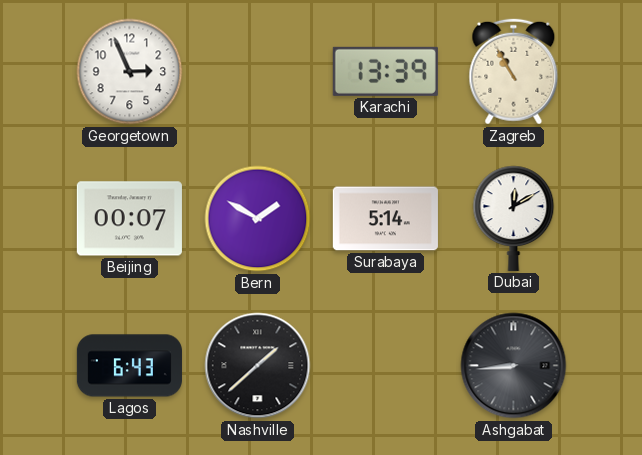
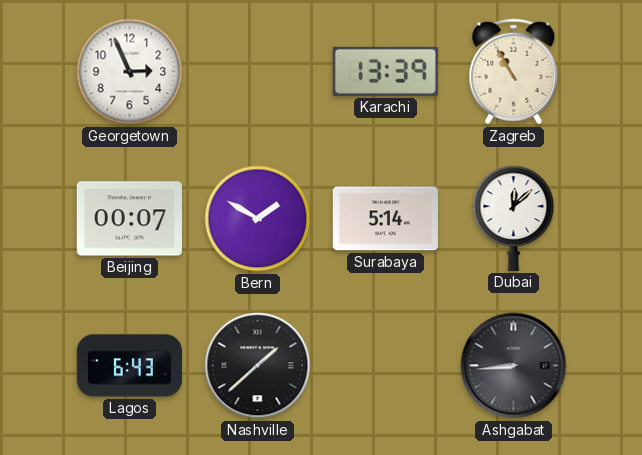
Dubai: 12:10 -> 12:08
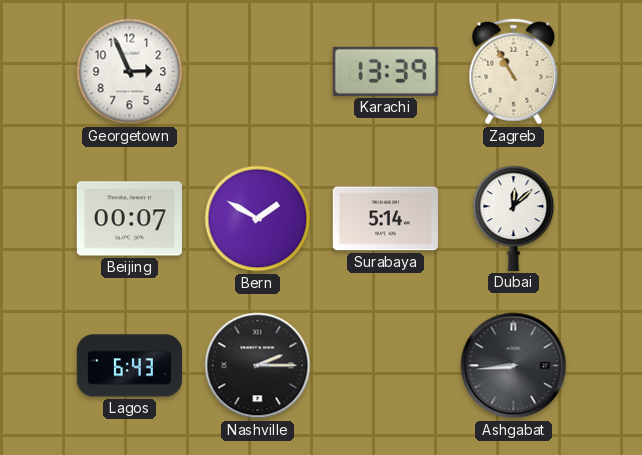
Nashville: 1:38 -> 2:15
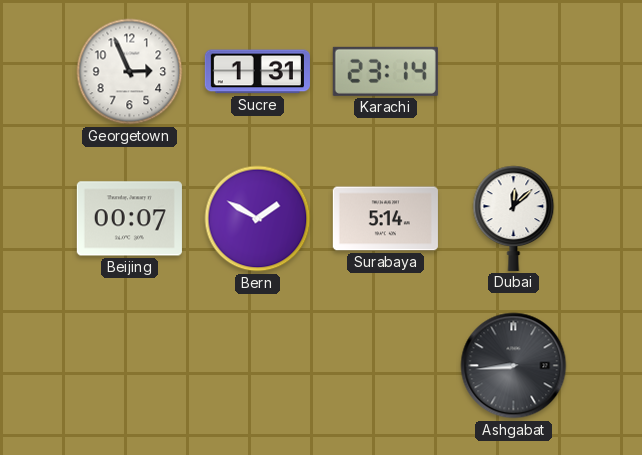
Sucre: none -> 1:31
Karachi: 13:39 -> 23:14
Zagreb: 10:55 -> none
Lagos: 6:43 -> none
Nashville: 2:15 -> none
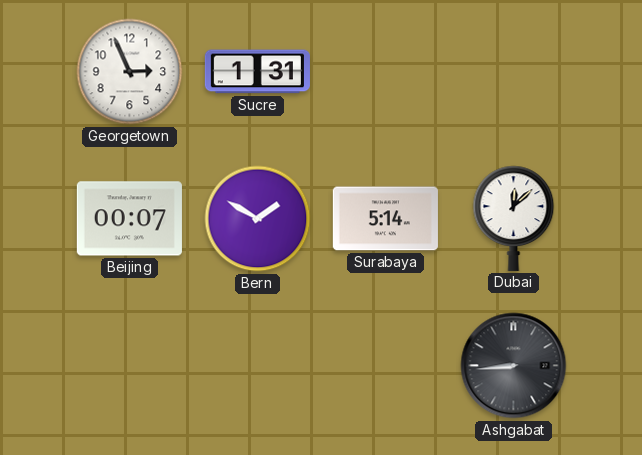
Karachi: 23:14 -> none
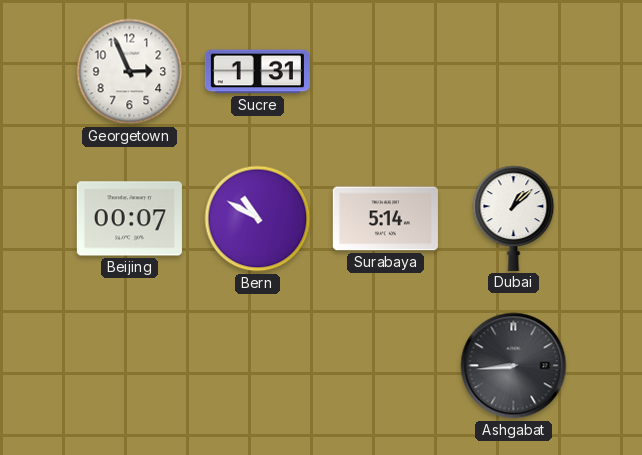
Bern: 1:50 -> 10:50
Dubai: 12:08 -> 1:08
